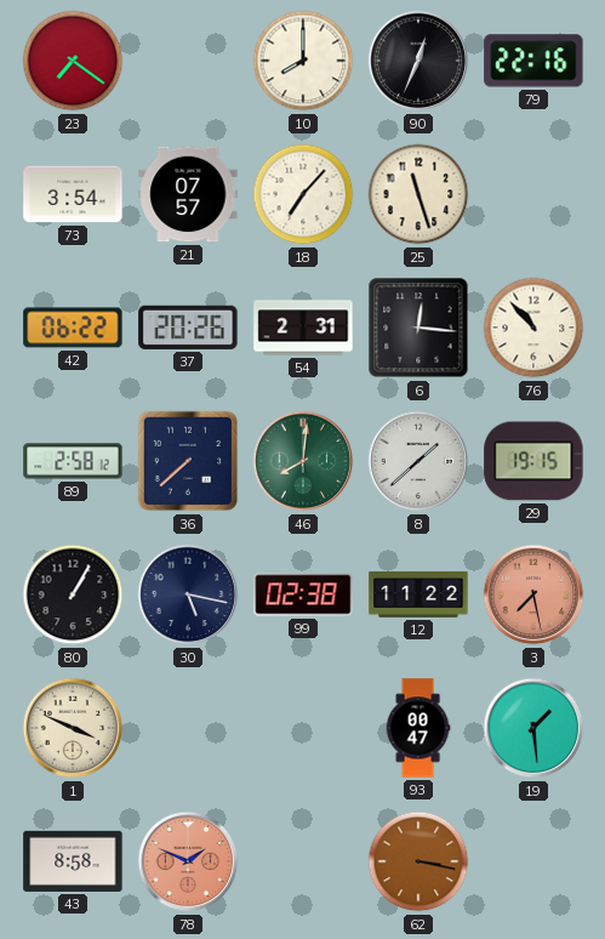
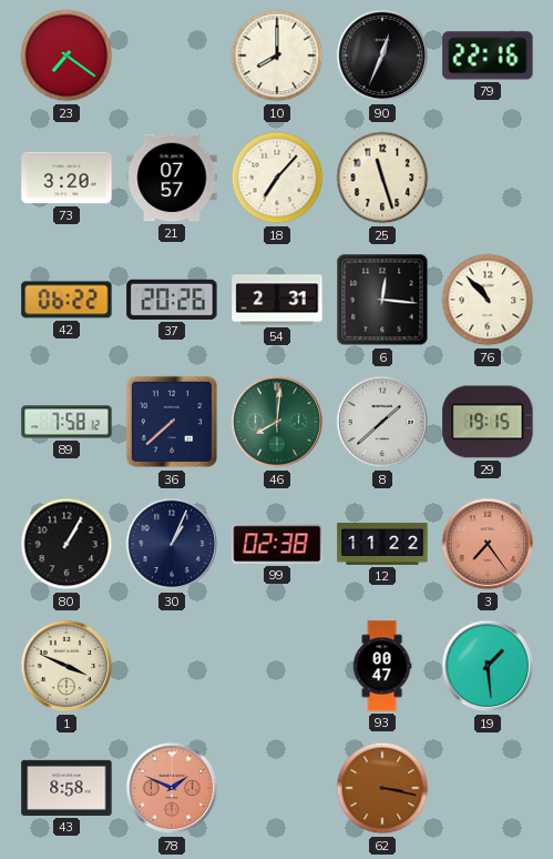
73: 3:54 -> 3:20
89: 2:58 -> 7:58
30: 5:17 -> 1:04
3: 7:28 -> 7:24
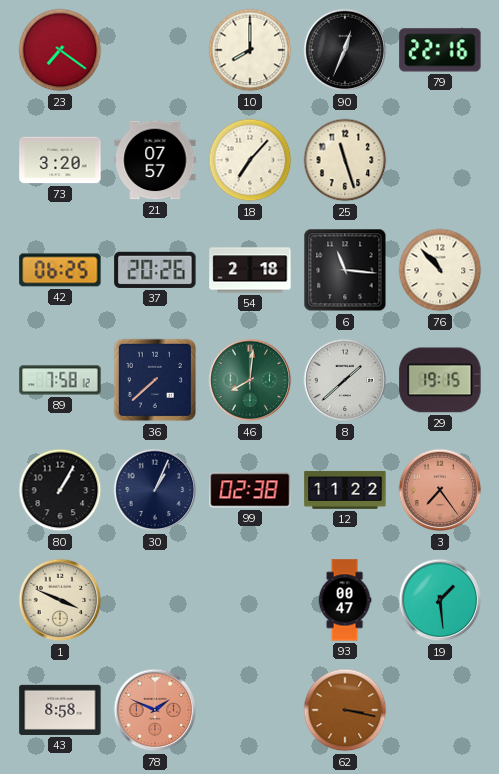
42: 06:22 -> 06:25
54: 2:31 -> 2:18
6: 12:16 -> 11:16
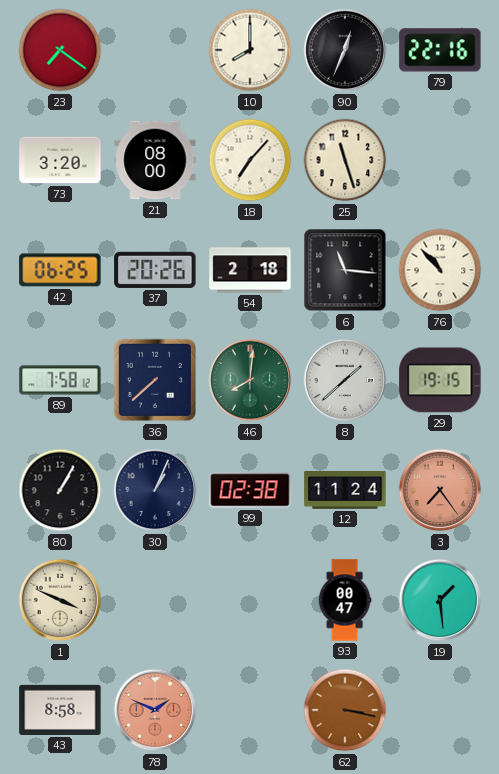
21: 07:57 -> 08:00
12: 11:22 -> 11:24
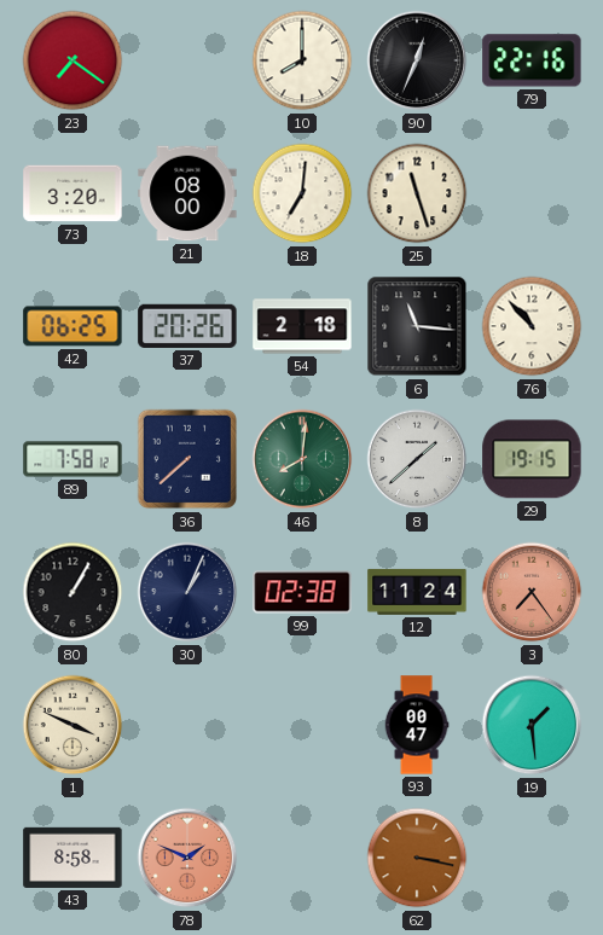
18: 7:07 -> 7:01
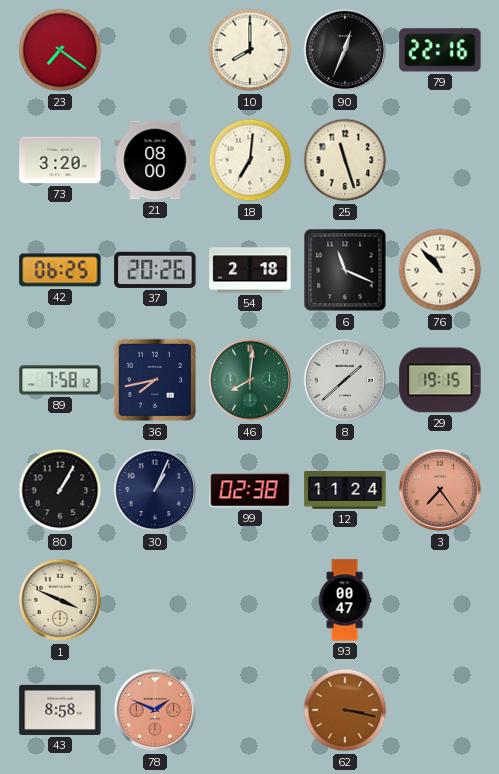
6: 11:16 -> 11:19
36: 7:38 -> 7:43
19: 1:29 -> none
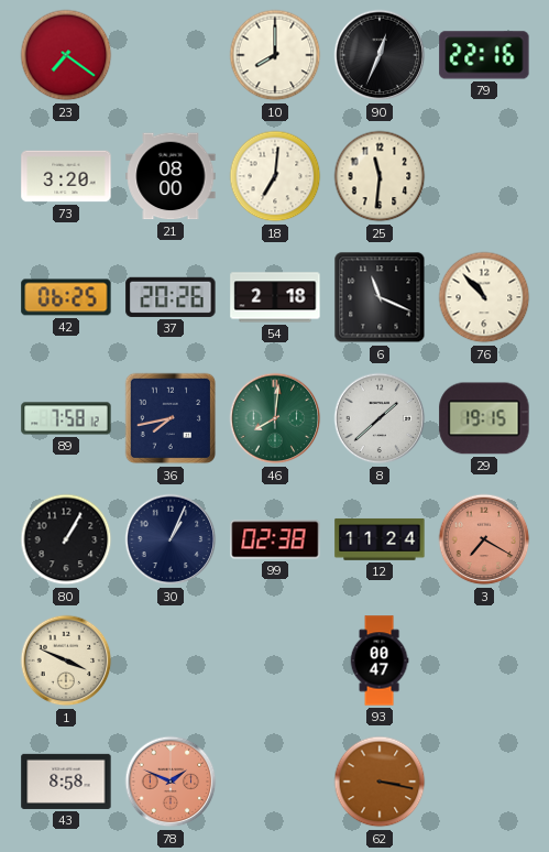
25: 11:27 -> 11:31
3: 7:24 -> 7:20
